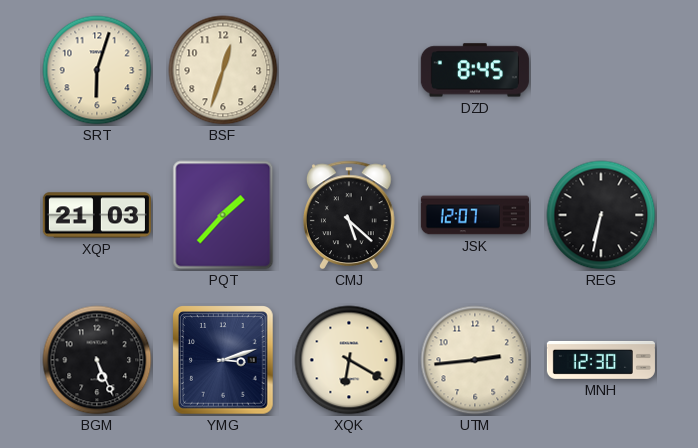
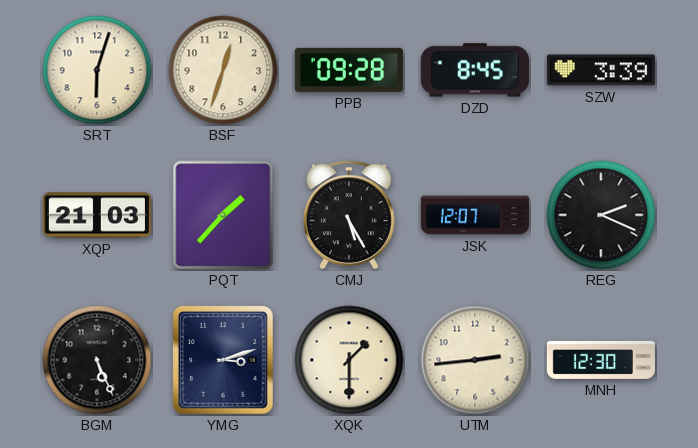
PPB: none -> 09:28
SZW: none -> 3:39
CMJ: 5:22 -> 5:25
REG: 6:32 -> 2:19
XQK: 6:20 -> 1:30
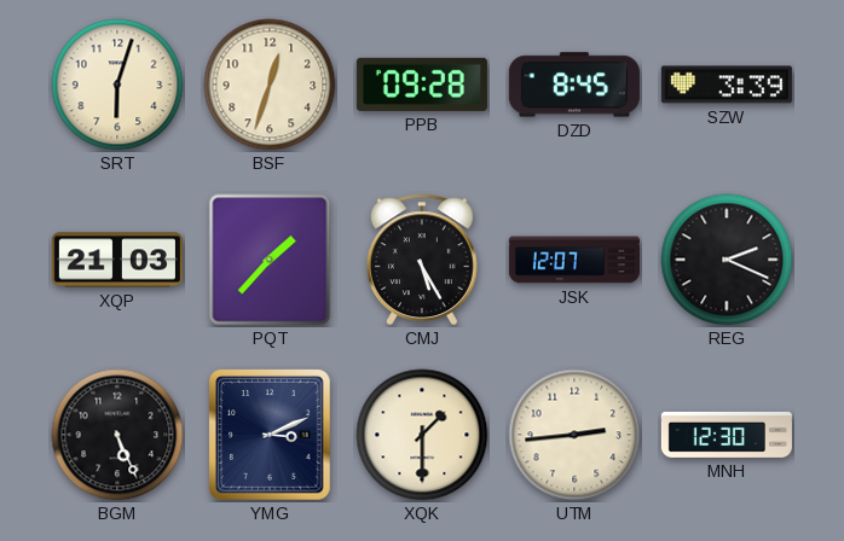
YMG: 3:12 -> 3:11
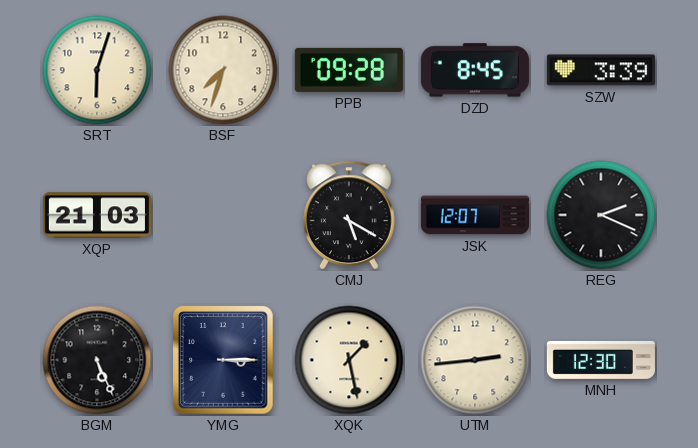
BSF: 12:33 -> 7:33
PQT: 1:37 -> none
CMJ: 5:25 -> 5:20
YMG: 3:11 -> 3:15
XQK: 1:30 -> 1:28
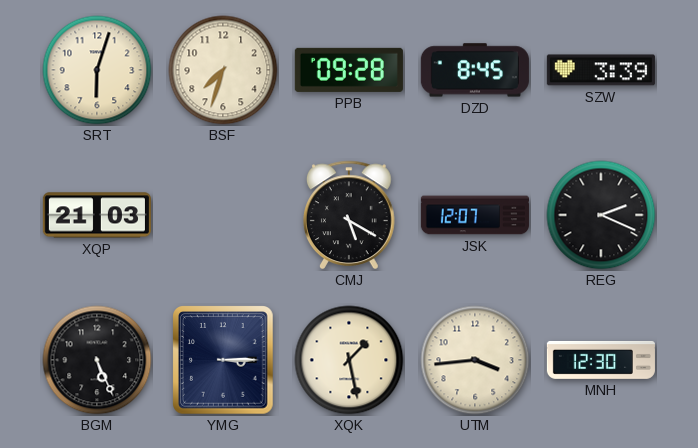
UTM: 2:44 -> 3:44
